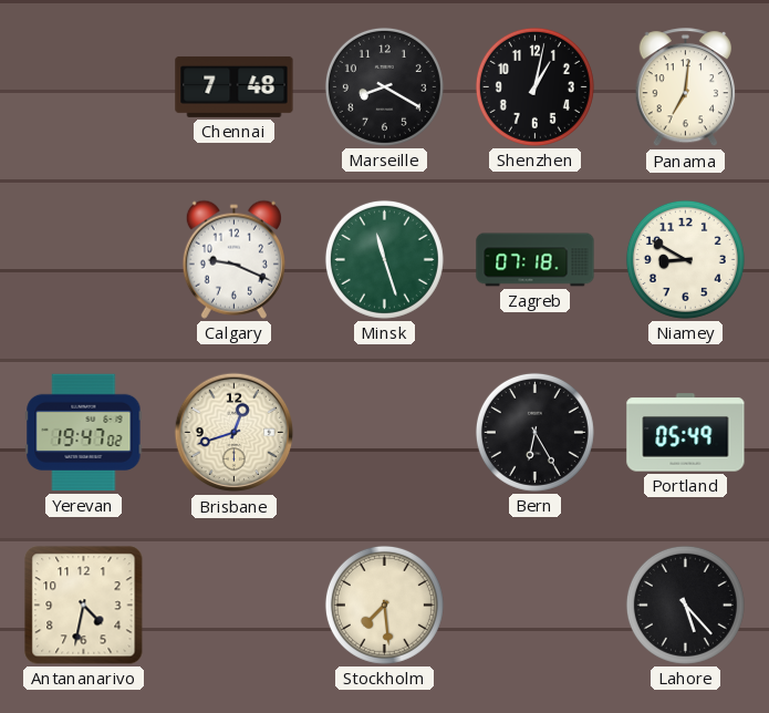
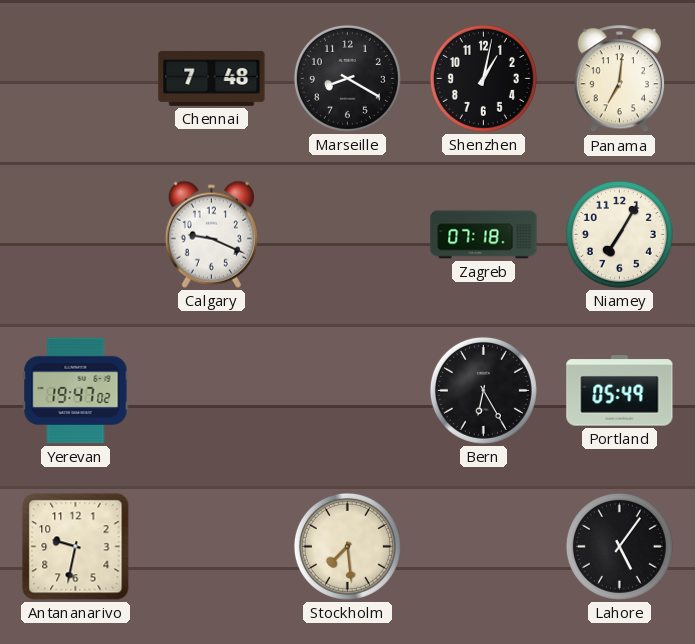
Minsk: 11:27 -> none
Niamey: 8:50 -> 7:05
Brisbane: 12:42 -> none
Antananarivo: 4:32 -> 9:32
Lahore: 5:23 -> 5:06
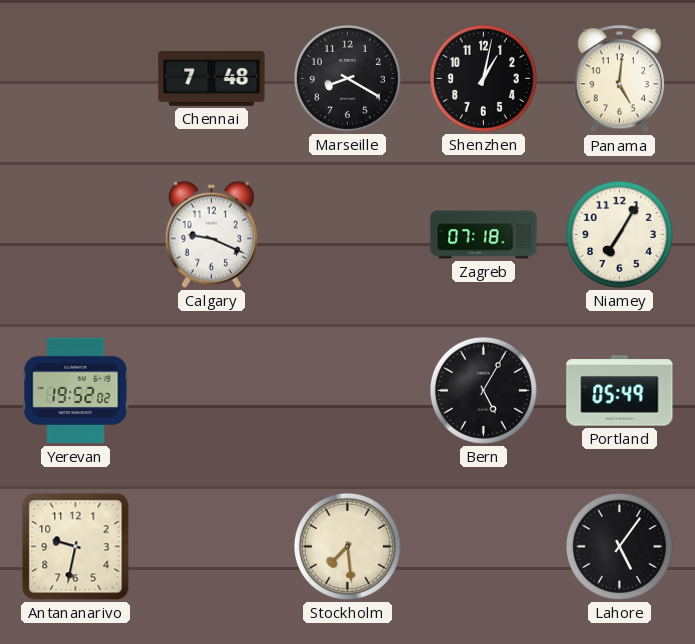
Panama: 7:01 -> 5:01
Yerevan: 19:47 -> 19:52
Bern: 6:25 -> 5:05
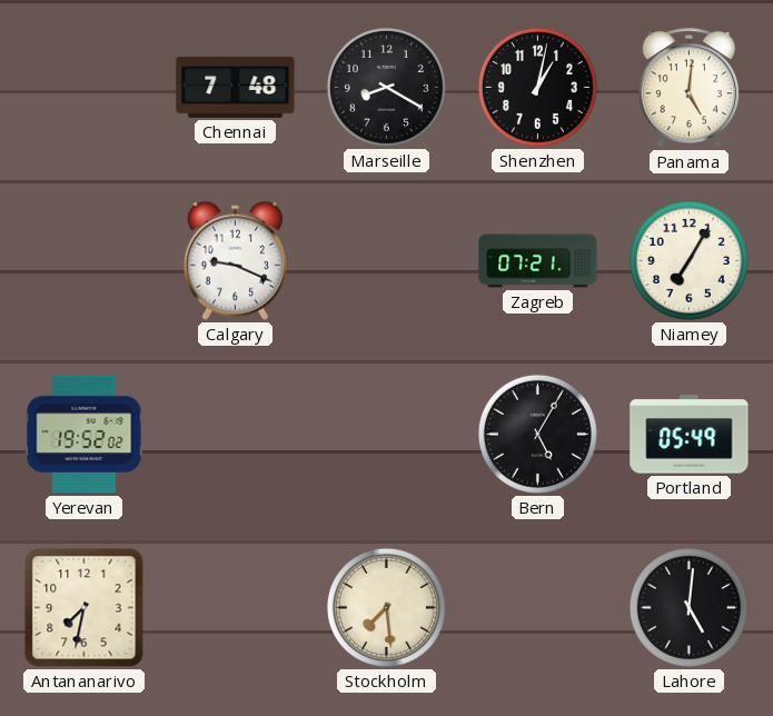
Zagreb: 07:18 -> 07:21
Antananarivo: 9:32 -> 7:32
Lahore: 5:06 -> 5:01
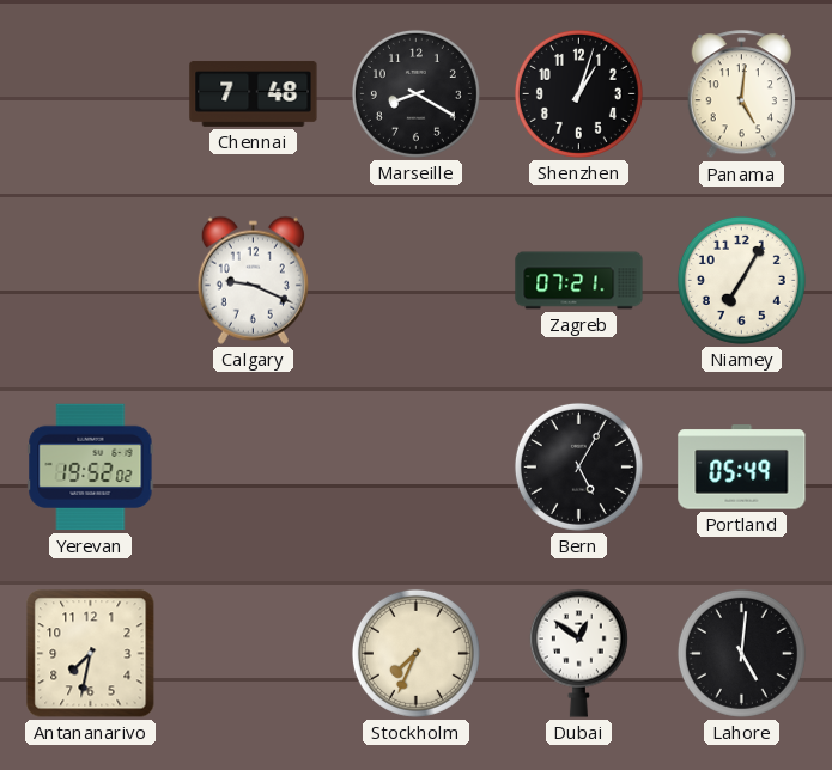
Shenzhen: 1:02 -> 1:03
Stockholm: 7:29 -> 7:34
Dubai: none -> 12:51
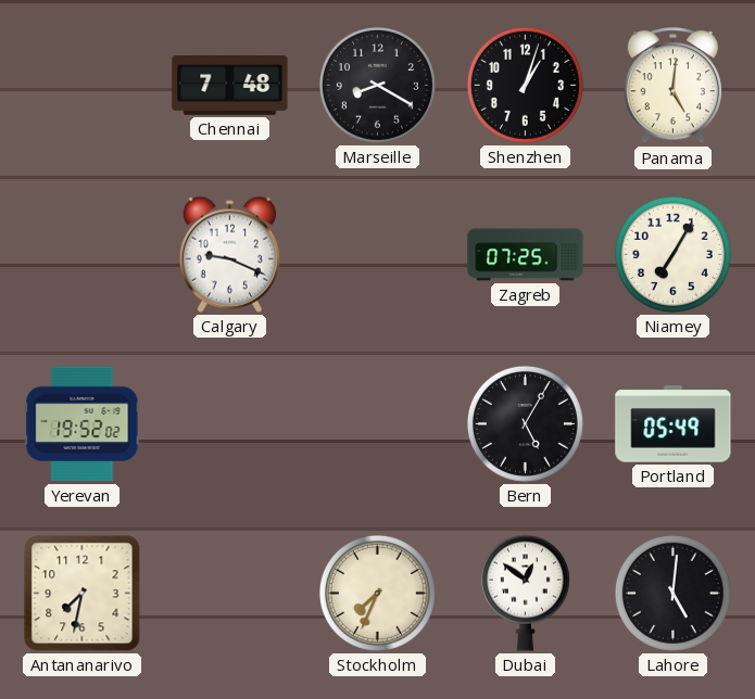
Zagreb: 07:21 -> 07:25
